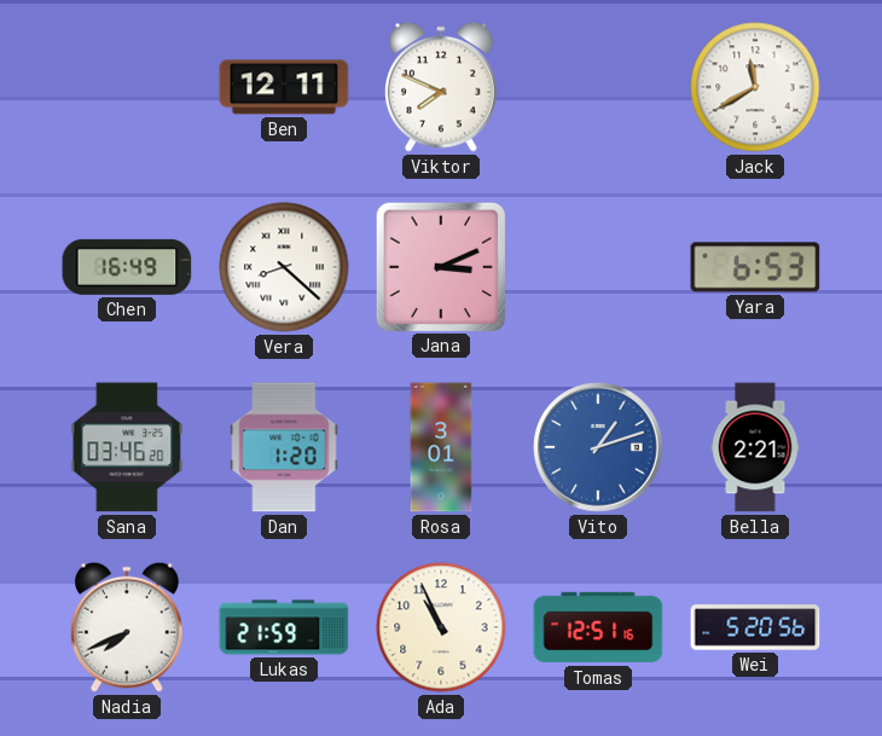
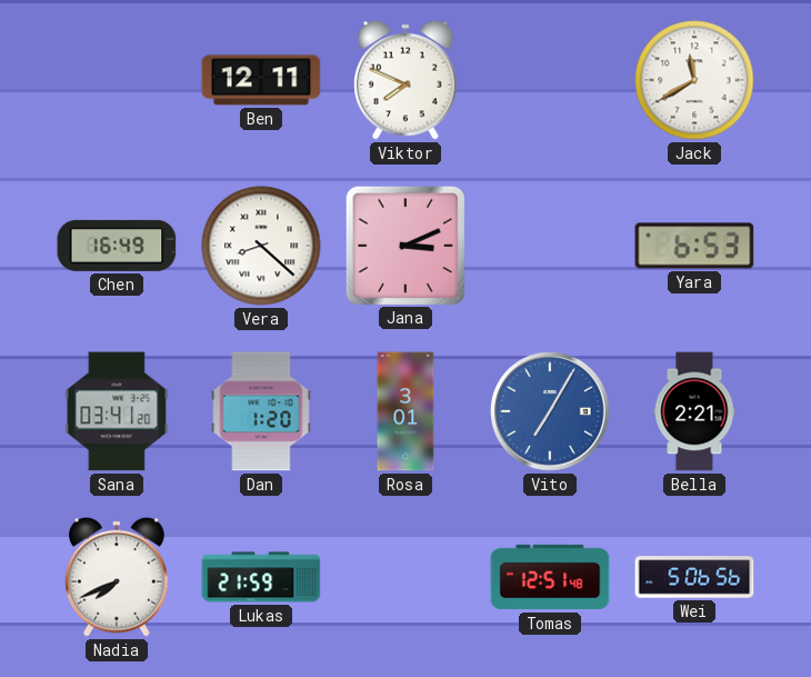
Sana: 03:46 -> 03:41
Vito: 1:12 -> 7:05
Ada: 10:56 -> none
Tomas: 12:51:16 -> 12:51:48
Wei: 5:20 -> 5:06
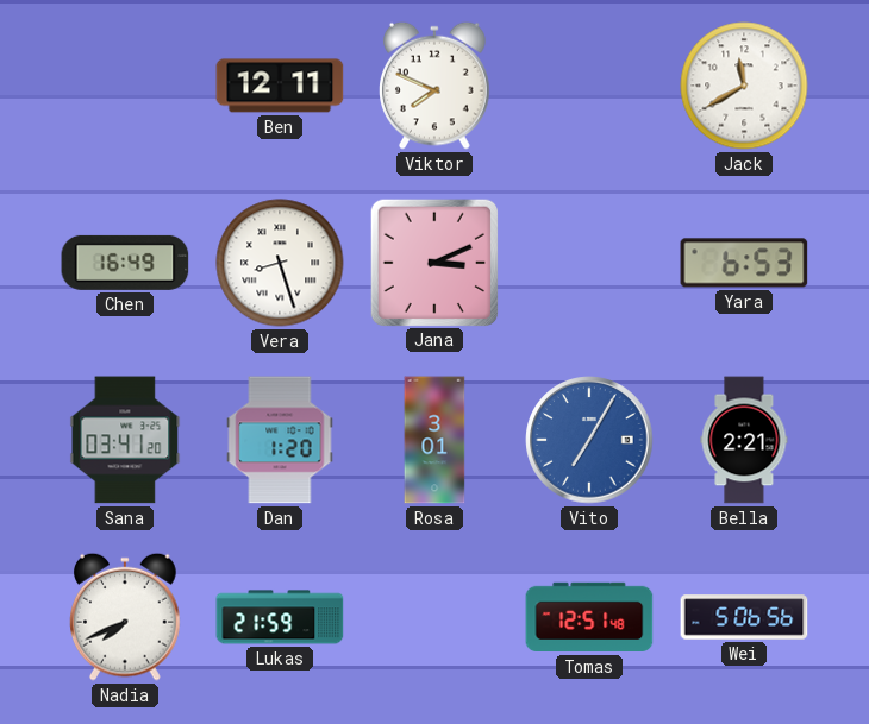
Vera: 8:22 -> 8:27
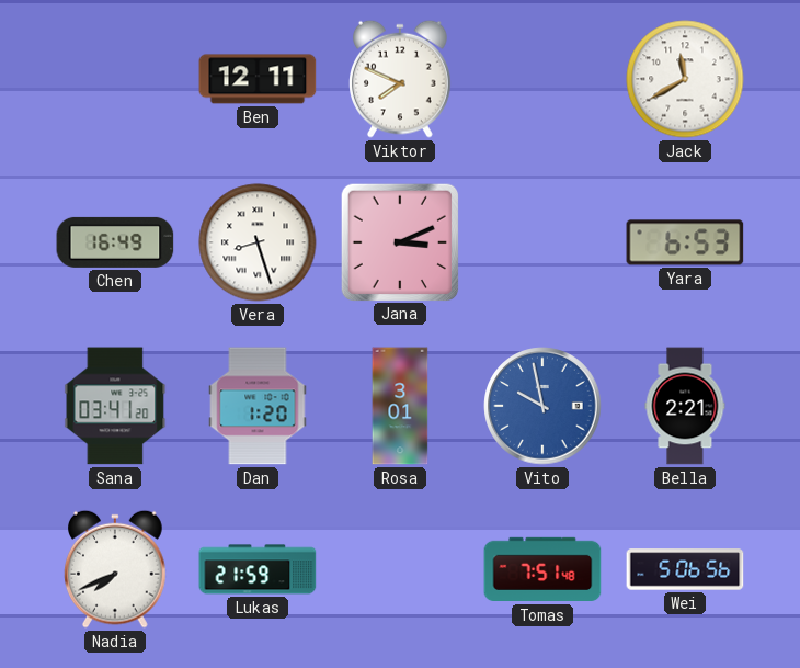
Vito: 7:05 -> 9:58
Tomas: 12:51 -> 7:51
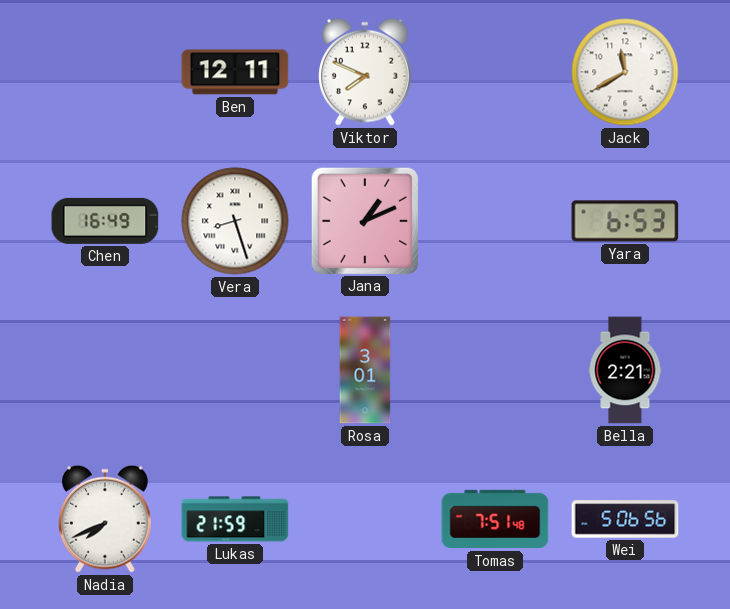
Jana: 3:11 -> 1:11
Sana: 03:41 -> none
Dan: 1:20 -> none
Vito: 9:58 -> none
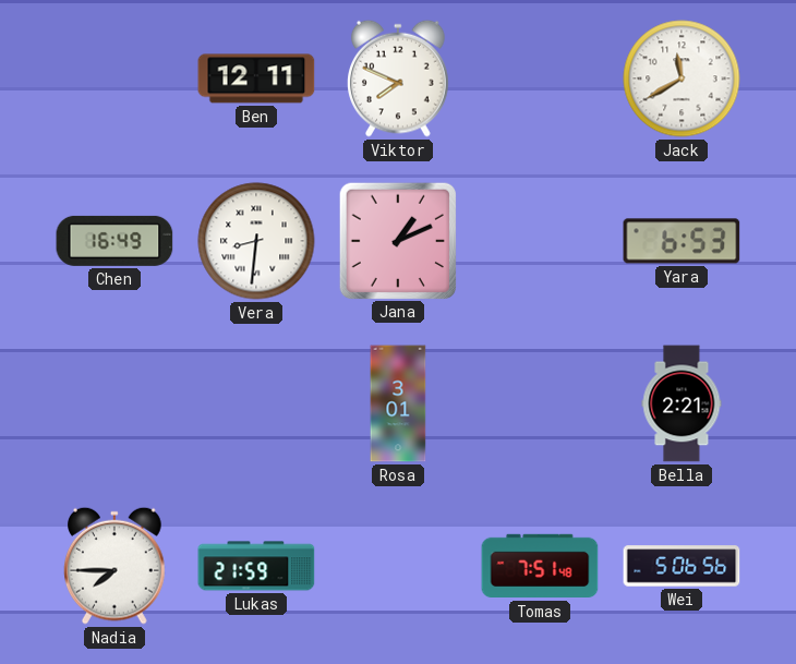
Vera: 8:27 -> 8:31
Nadia: 7:41 -> 7:45
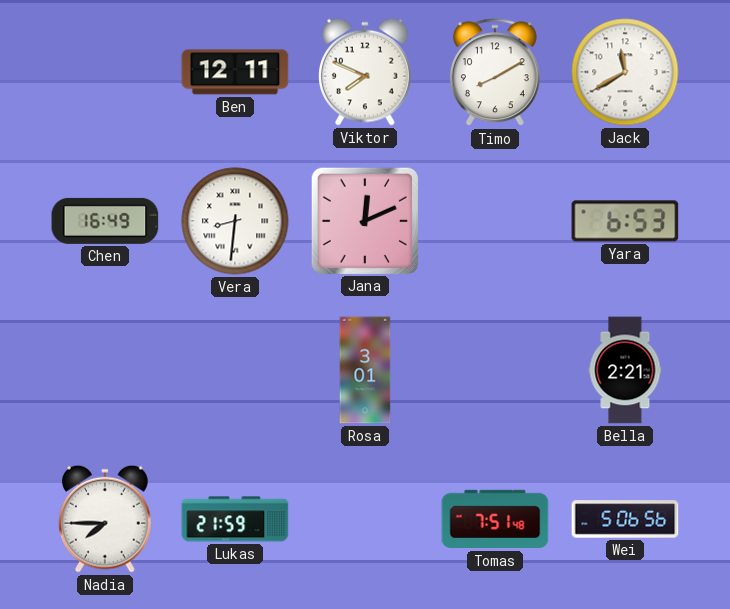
Timo: none -> 8:10
Jana: 1:11 -> 12:11
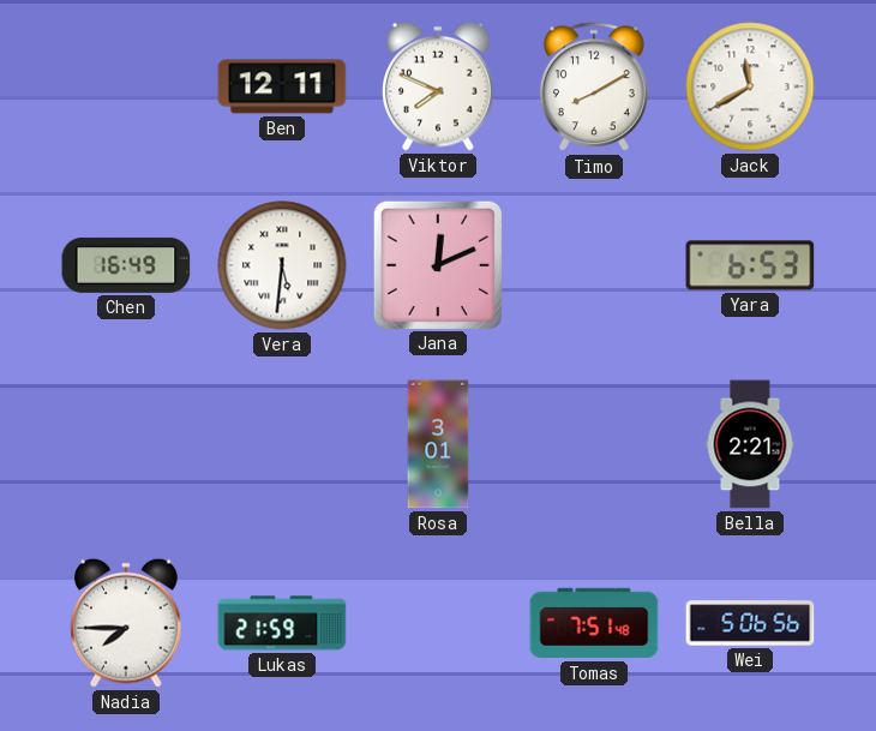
Vera: 8:31 -> 5:31
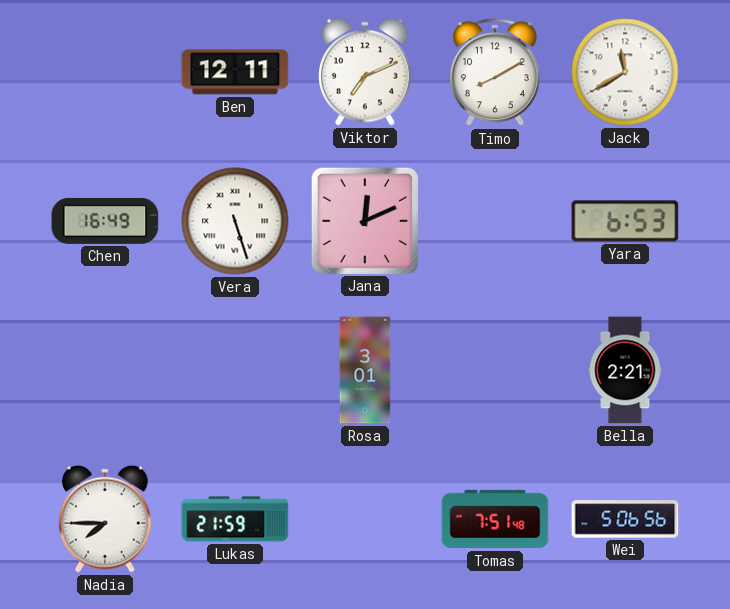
Viktor: 7:49 -> 7:11
Vera: 5:31 -> 5:27
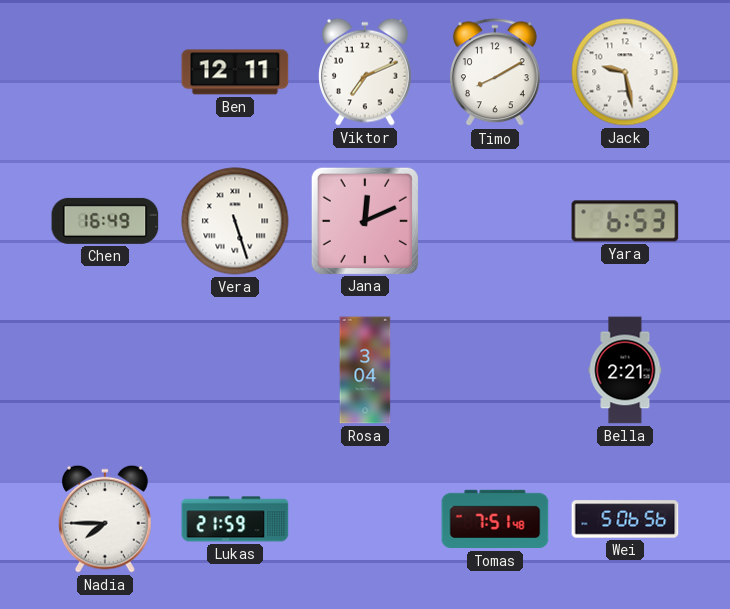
Jack: 11:40 -> 9:28
Rosa: 3:01 -> 3:04
